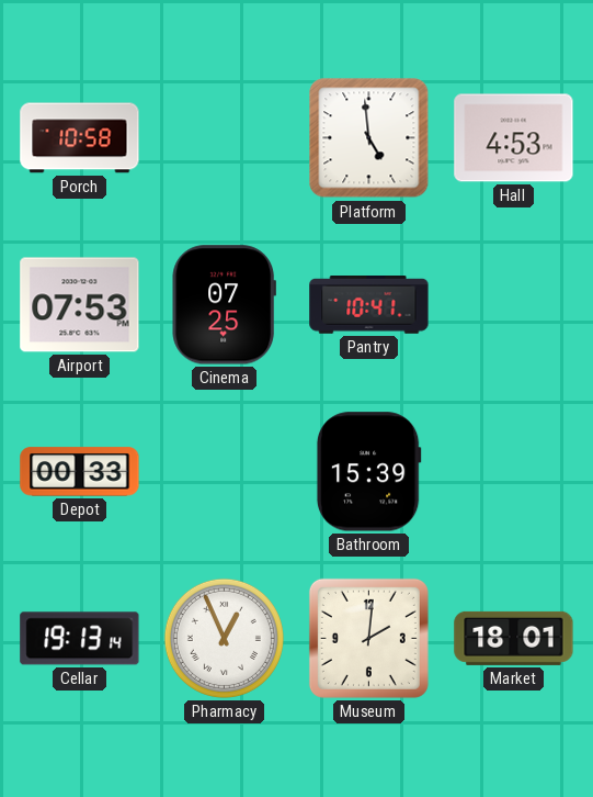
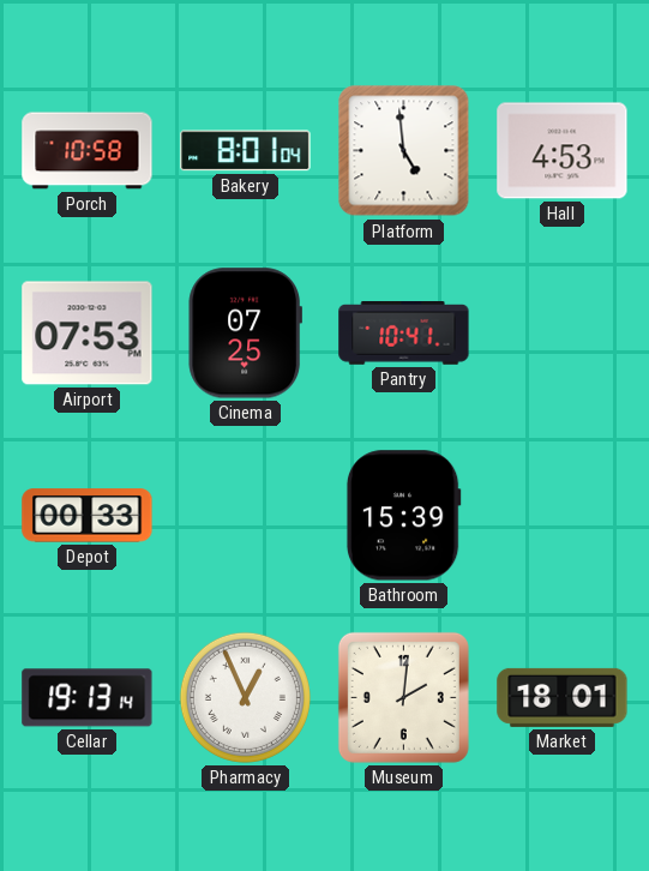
Bakery: none -> 8:01
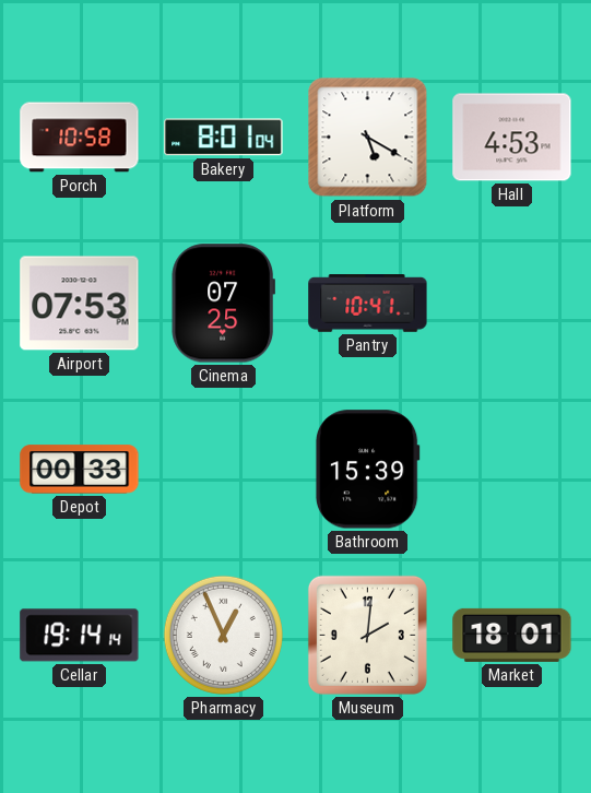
Platform: 4:59 -> 5:20
Cellar: 19:13 -> 19:14
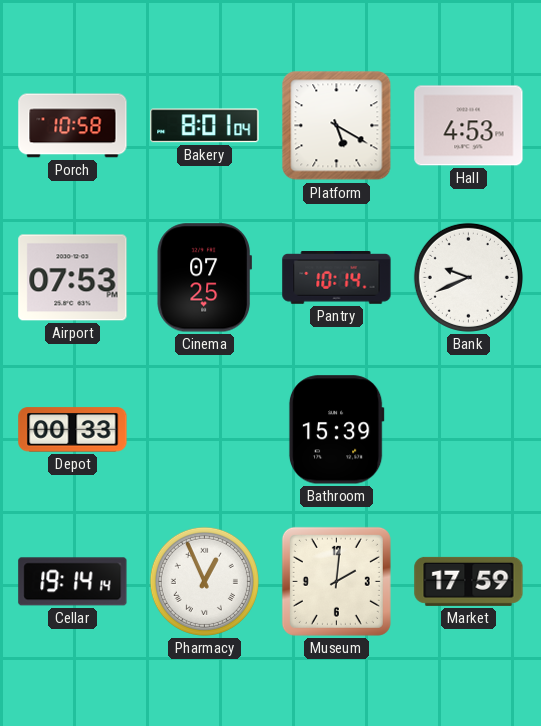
Pantry: 10:41 -> 10:14
Bank: none -> 9:41
Market: 18:01 -> 17:59
